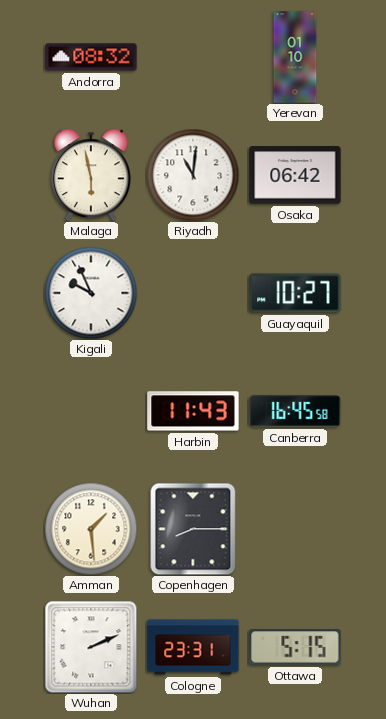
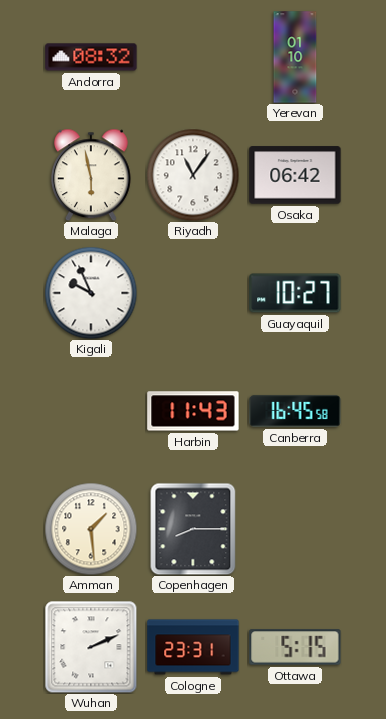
Riyadh: 11:01 -> 11:06
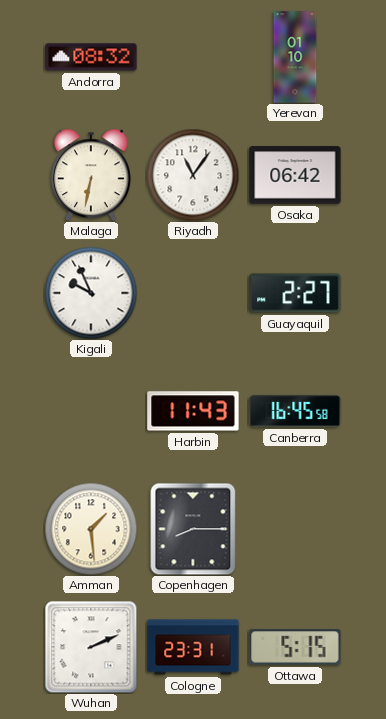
Malaga: 5:58 -> 6:32
Guayaquil: 10:27 -> 2:27
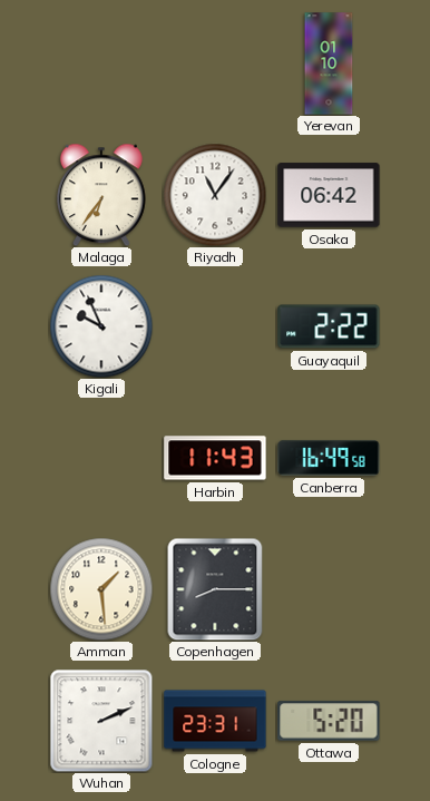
Andorra: 08:32 -> none
Malaga: 6:32 -> 6:36
Guayaquil: 2:27 -> 2:22
Canberra: 16:45 -> 16:49
Ottawa: 5:15 -> 5:20
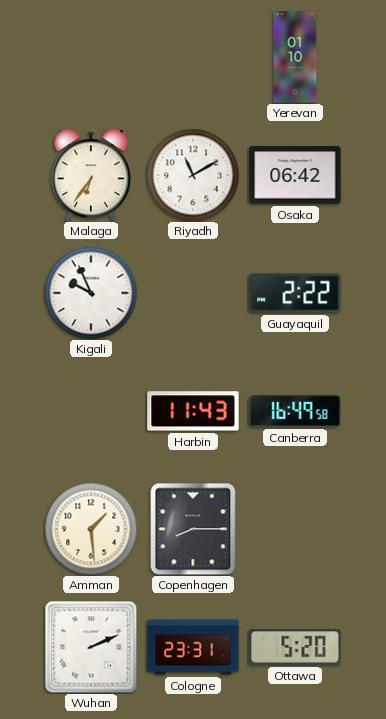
Riyadh: 11:06 -> 11:10
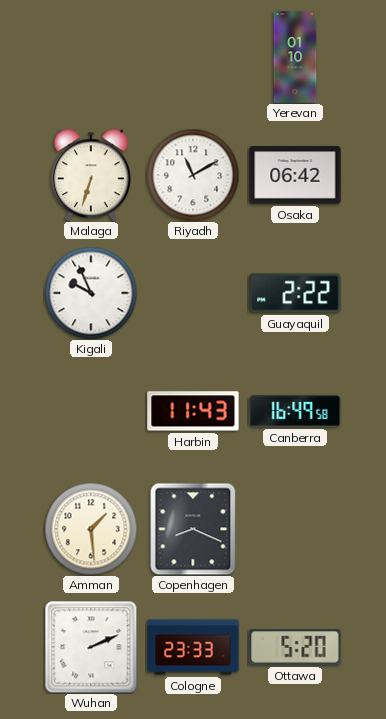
Malaga: 6:36 -> 6:33
Copenhagen: 8:15 -> 8:19
Cologne: 23:31 -> 23:33
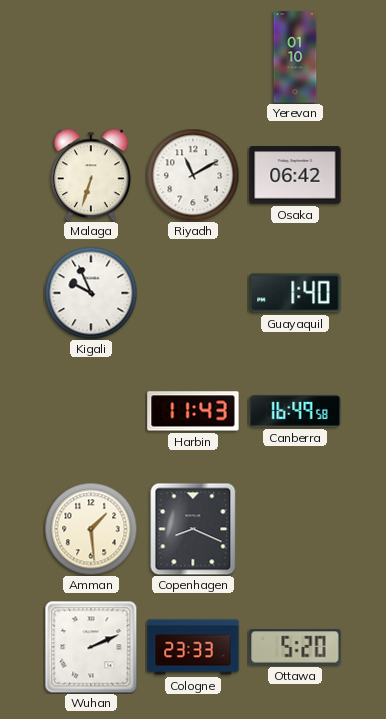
Guayaquil: 2:22 -> 1:40
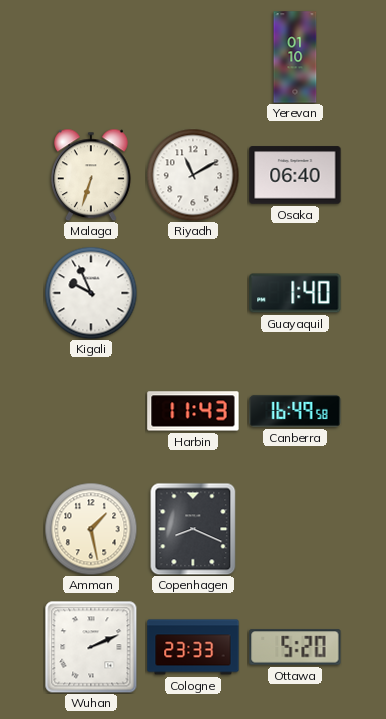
Osaka: 06:42 -> 06:40
Amman: 1:29 -> 1:28
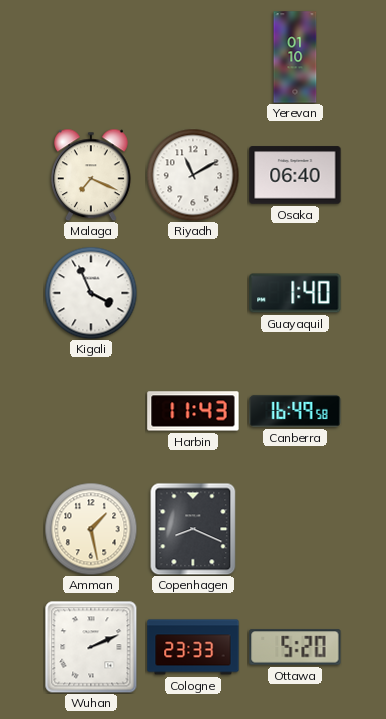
Malaga: 6:33 -> 7:19
Kigali: 9:56 -> 3:56
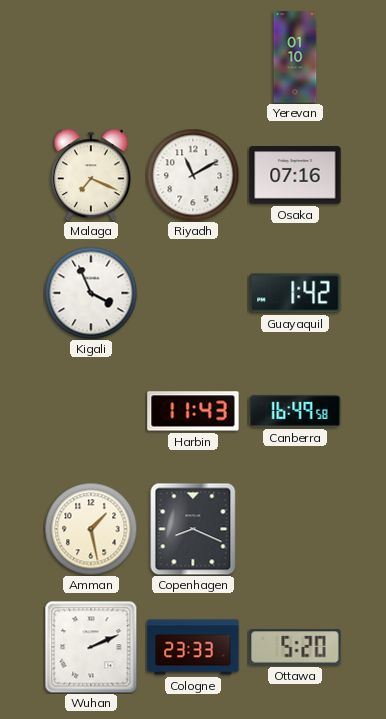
Osaka: 06:40 -> 07:16
Guayaquil: 1:40 -> 1:42
